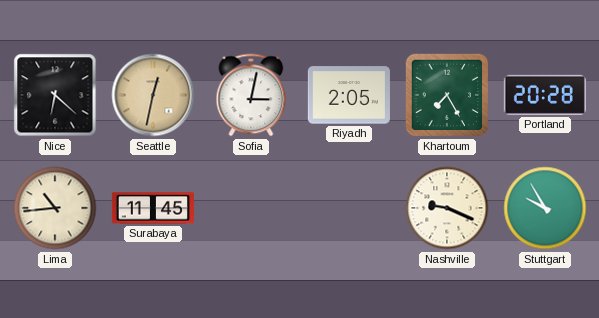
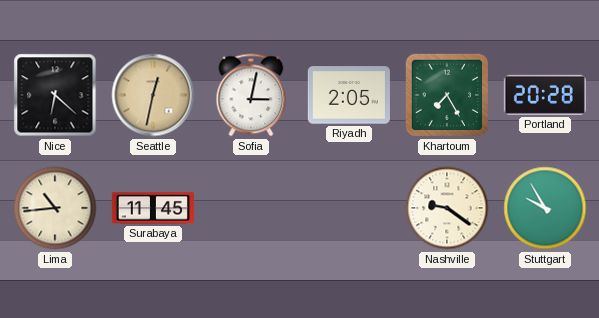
Nashville: 9:19 -> 9:21
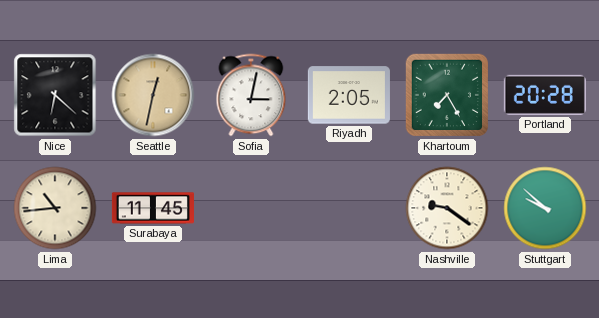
Stuttgart: 9:55 -> 9:52
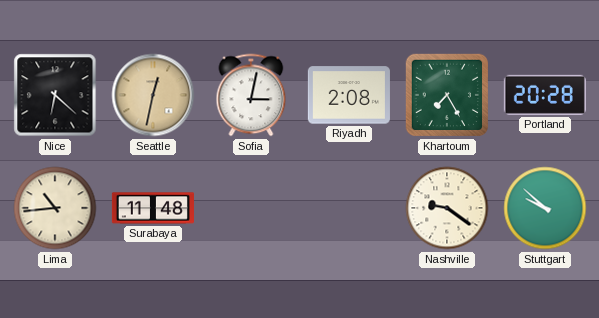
Riyadh: 2:05 -> 2:08
Surabaya: 11:45 -> 11:48
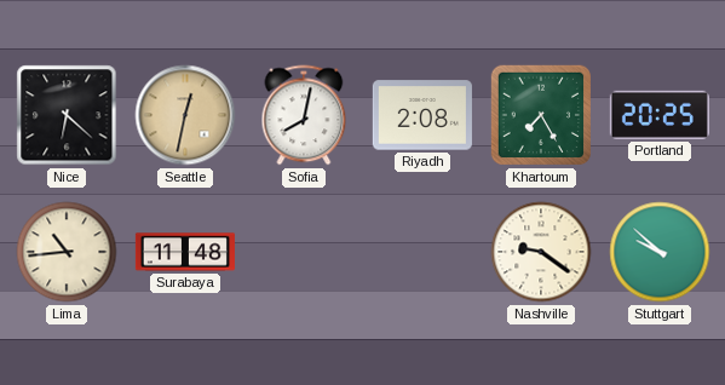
Sofia: 3:02 -> 8:02
Portland: 20:28 -> 20:25
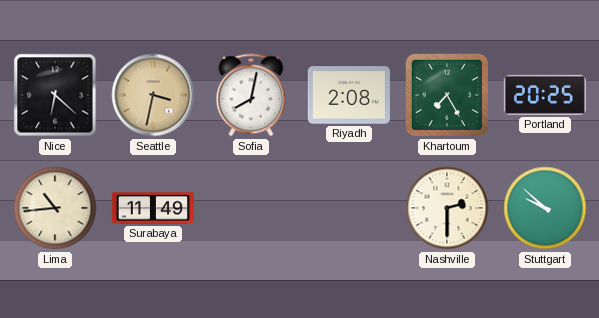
Seattle: 12:32 -> 3:32
Surabaya: 11:48 -> 11:49
Nashville: 9:21 -> 2:30
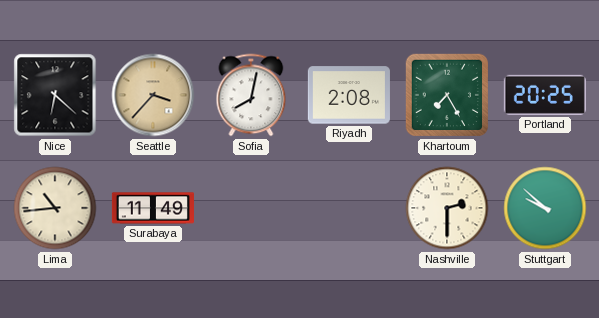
Seattle: 3:32 -> 3:37
